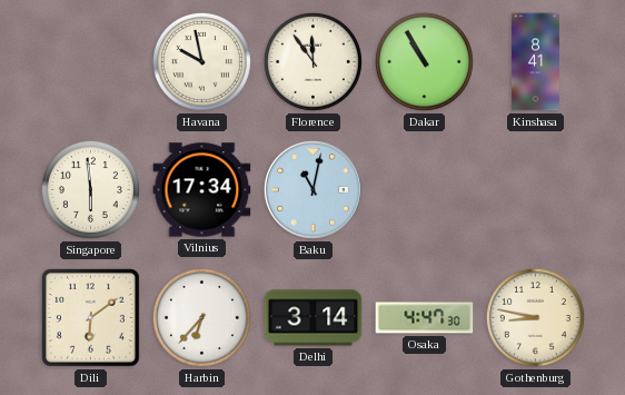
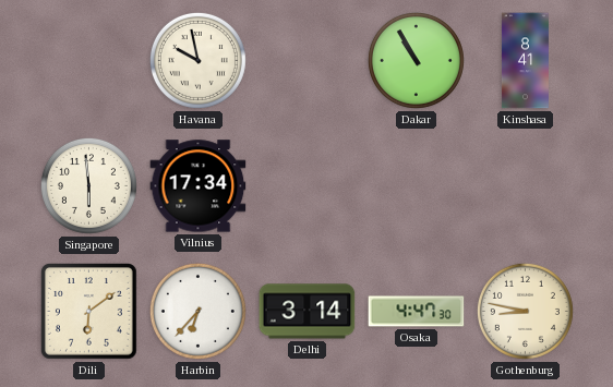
Florence: 11:54 -> none
Baku: 11:02 -> none
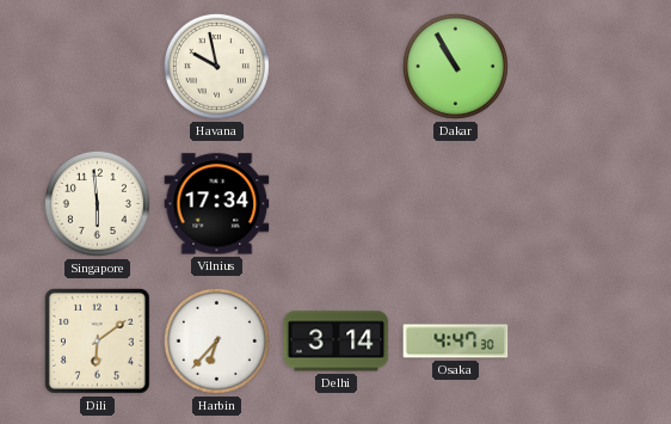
Kinshasa: 8:41 -> none
Gothenburg: 8:47 -> none
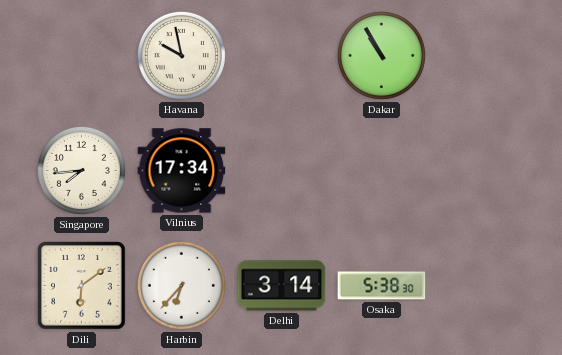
Singapore: 5:59 -> 7:44
Osaka: 4:47 -> 5:38
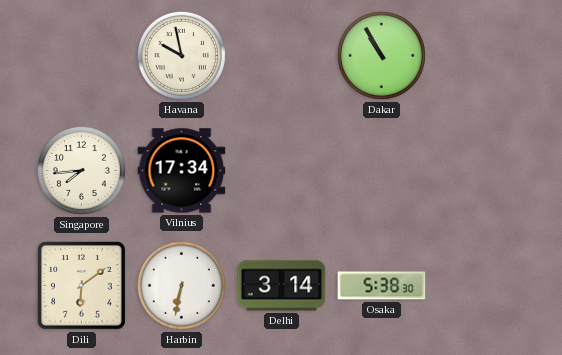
Harbin: 6:37 -> 6:32
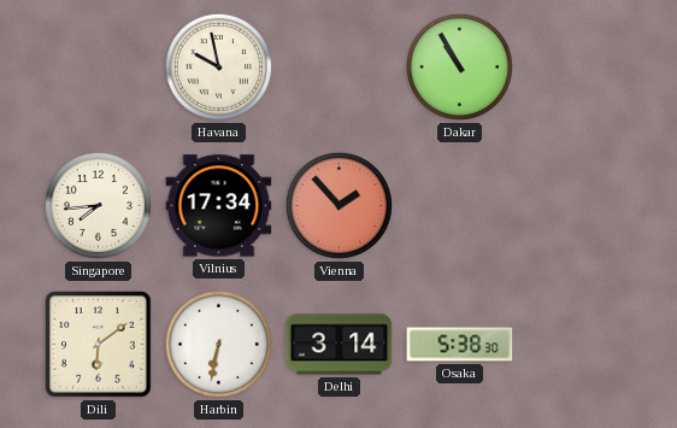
Vienna: none -> 1:53
